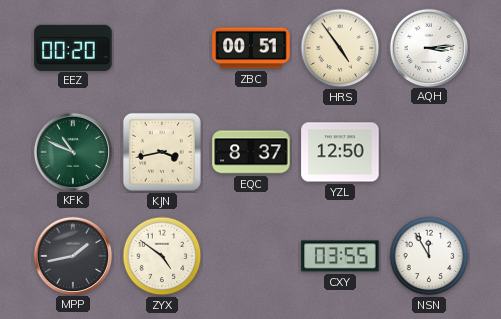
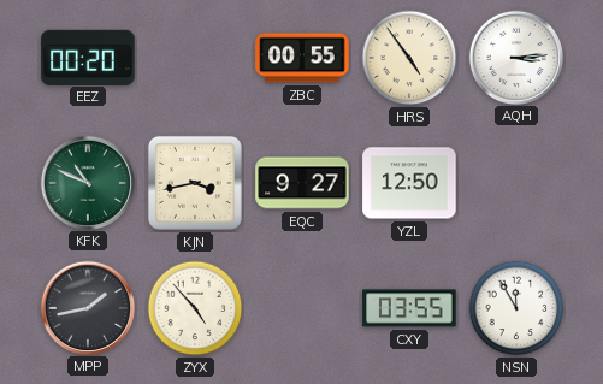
ZBC: 00:51 -> 00:55
EQC: 8:37 -> 9:27
ZYX: 4:51 -> 4:53
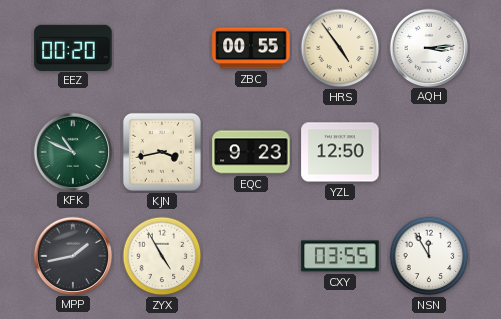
EQC: 9:27 -> 9:23
ZYX: 4:53 -> 4:55
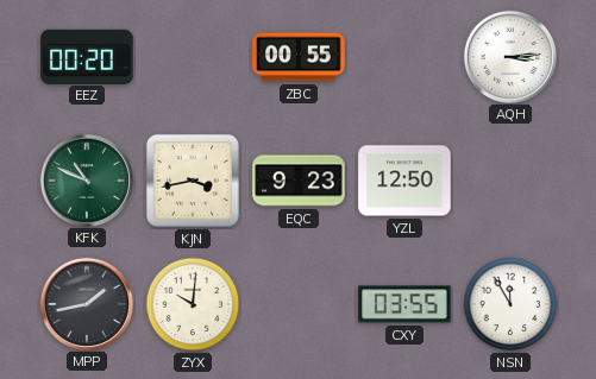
HRS: 4:54 -> none
ZYX: 4:55 -> 10:01
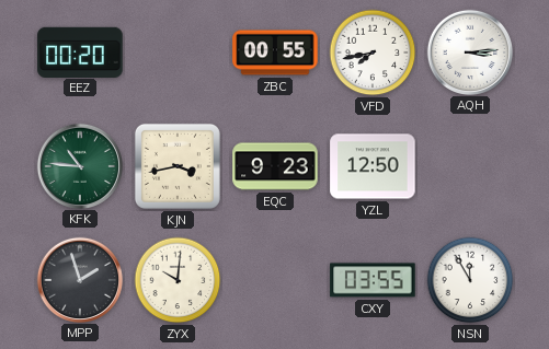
VFD: none -> 7:43
KFK: 10:49 -> 10:46
MPP: 1:43 -> 1:57
